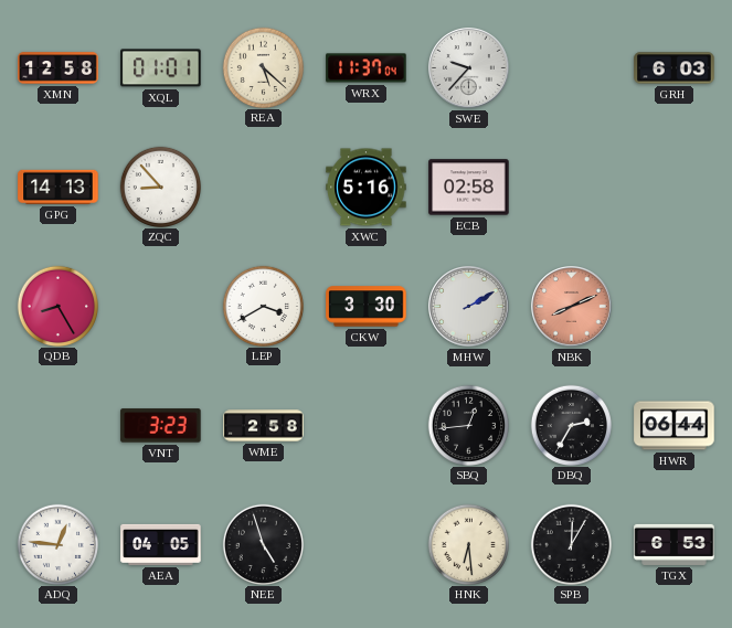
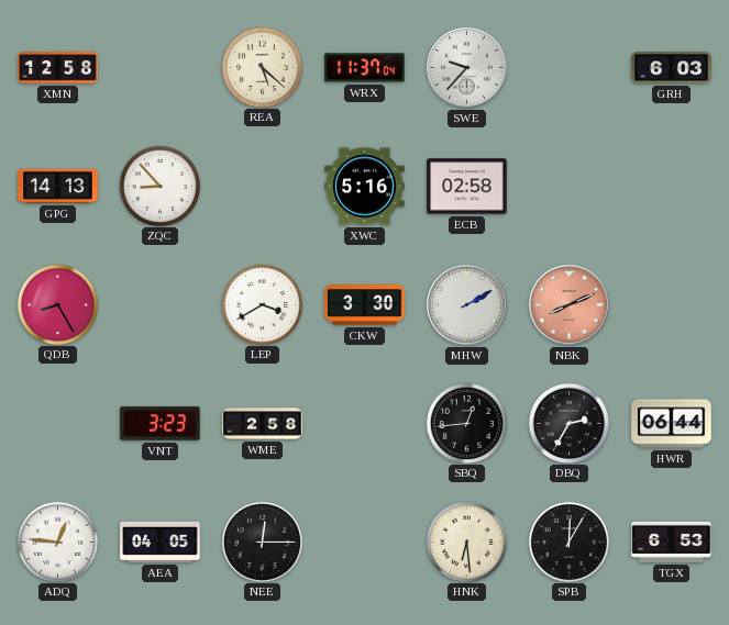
XQL: 01:01 -> none
NEE: 4:57 -> 12:15
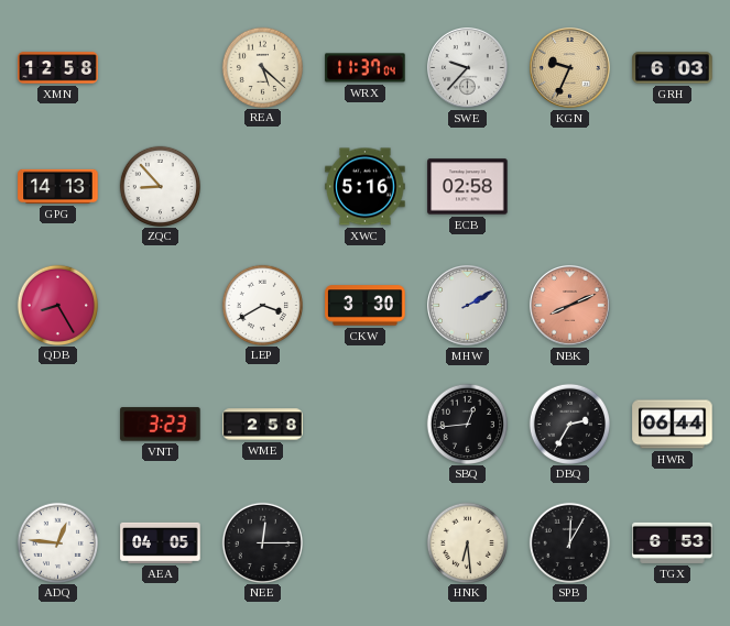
KGN: none -> 9:34
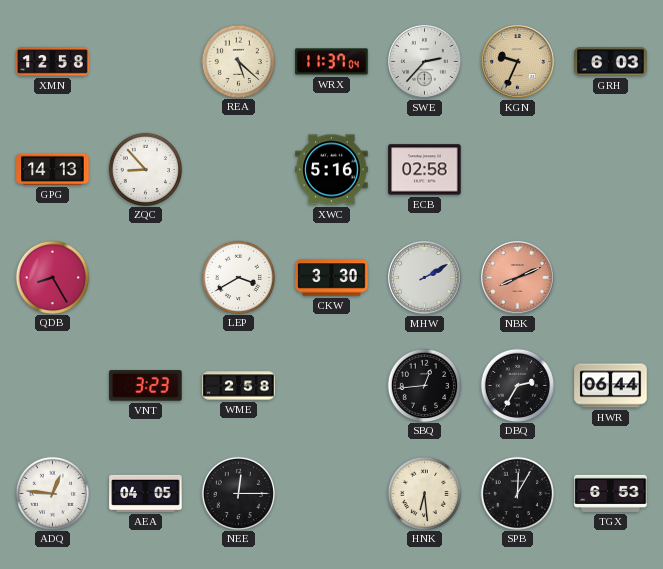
SWE: 9:37 -> 2:37
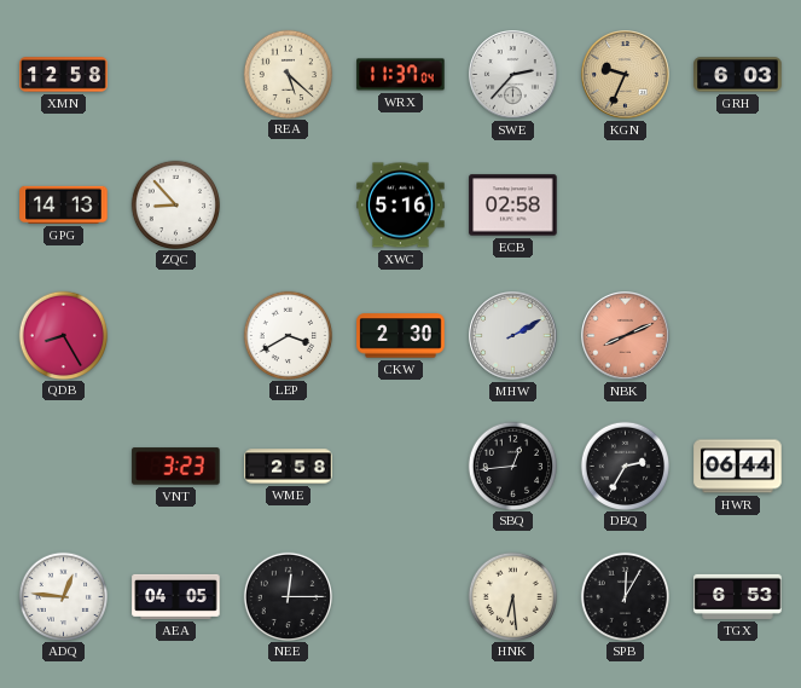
CKW: 3:30 -> 2:30
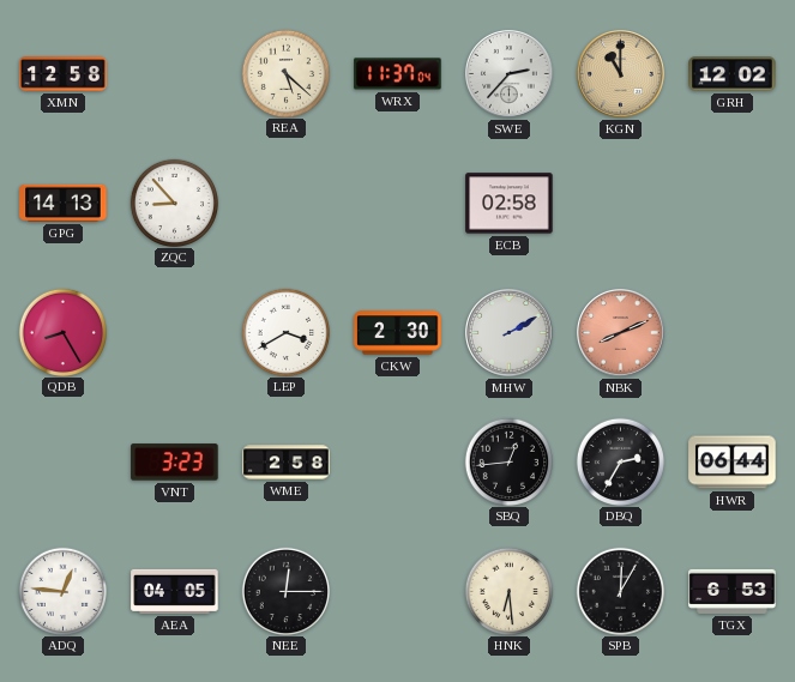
KGN: 9:34 -> 11:00
GRH: 6:03 -> 12:02
XWC: 5:16 -> none
